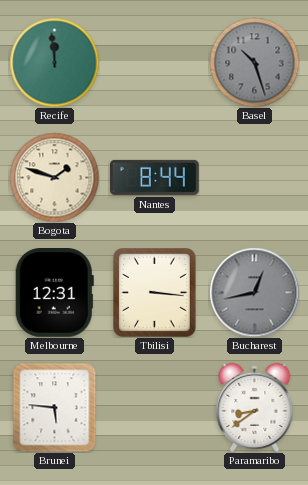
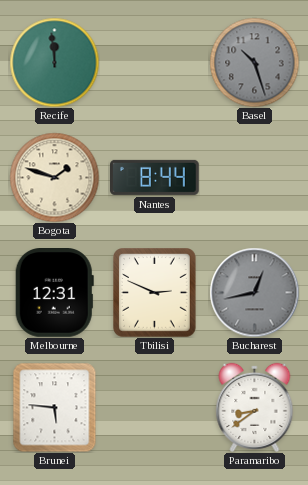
Tbilisi: 3:16 -> 2:49
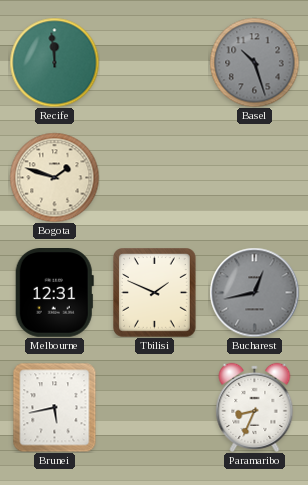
Nantes: 8:44 -> none
Tbilisi: 2:49 -> 1:49
Brunei: 5:46 -> 5:43
Paramaribo: 8:39 -> 8:34
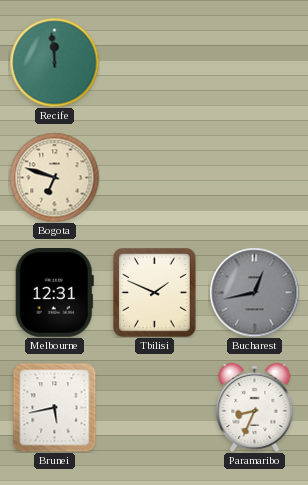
Basel: 10:27 -> none
Bogota: 1:48 -> 6:48
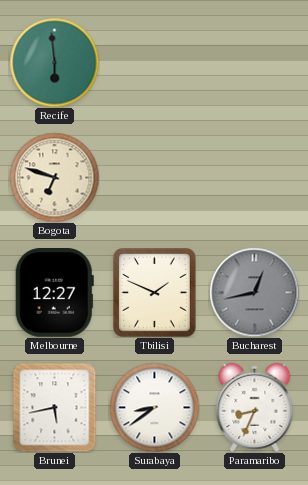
Recife: 11:59 -> 5:59
Melbourne: 12:31 -> 12:27
Surabaya: none -> 8:39
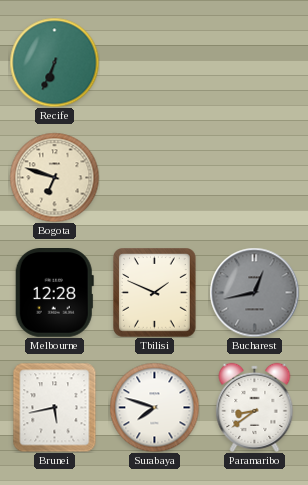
Recife: 5:59 -> 6:34
Melbourne: 12:27 -> 12:28
Surabaya: 8:39 -> 7:48
Paramaribo: 8:34 -> 8:39
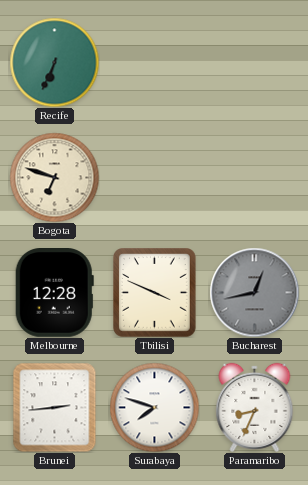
Tbilisi: 1:49 -> 3:49
Brunei: 5:43 -> 2:44
Paramaribo: 8:39 -> 8:34
